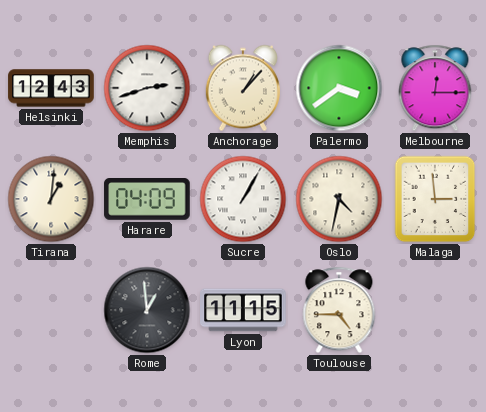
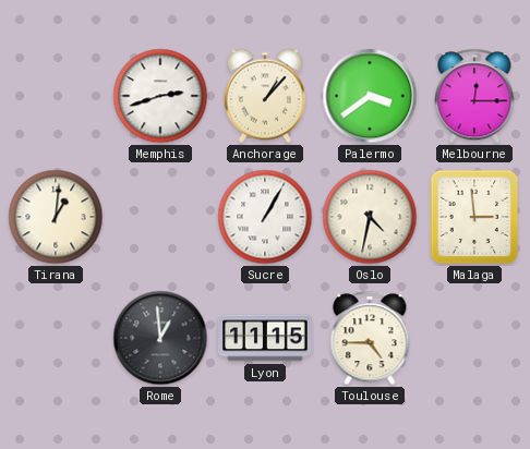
Helsinki: 12:43 -> none
Harare: 04:09 -> none
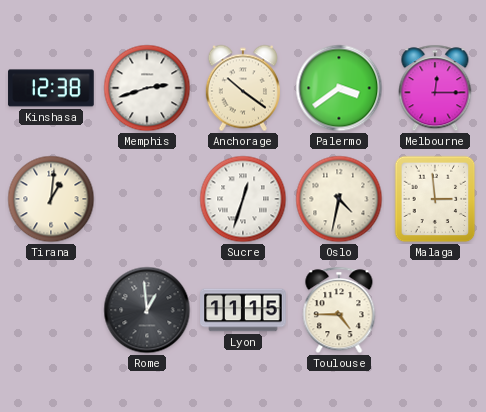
Kinshasa: none -> 12:38
Anchorage: 1:07 -> 10:21
Sucre: 1:05 -> 12:33
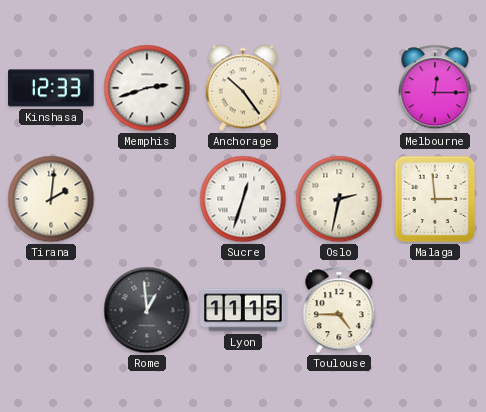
Kinshasa: 12:38 -> 12:33
Anchorage: 10:21 -> 10:24
Palermo: 3:39 -> none
Tirana: 1:01 -> 2:01
Oslo: 4:32 -> 2:32
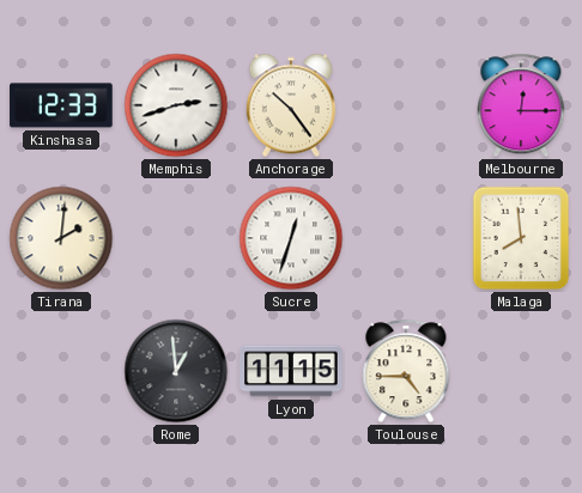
Oslo: 2:32 -> none
Malaga: 2:59 -> 7:59
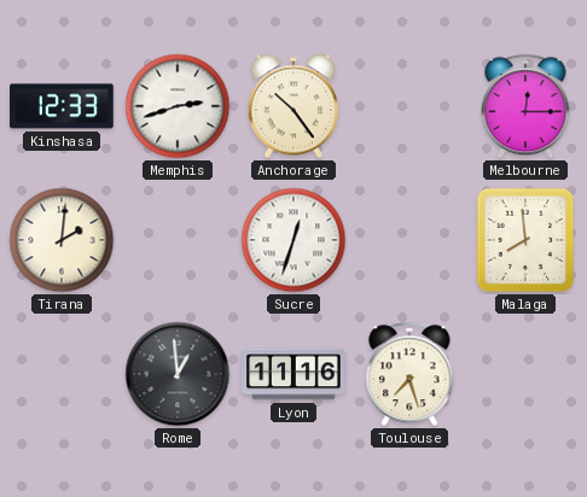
Lyon: 11:15 -> 11:16
Toulouse: 4:45 -> 7:27
